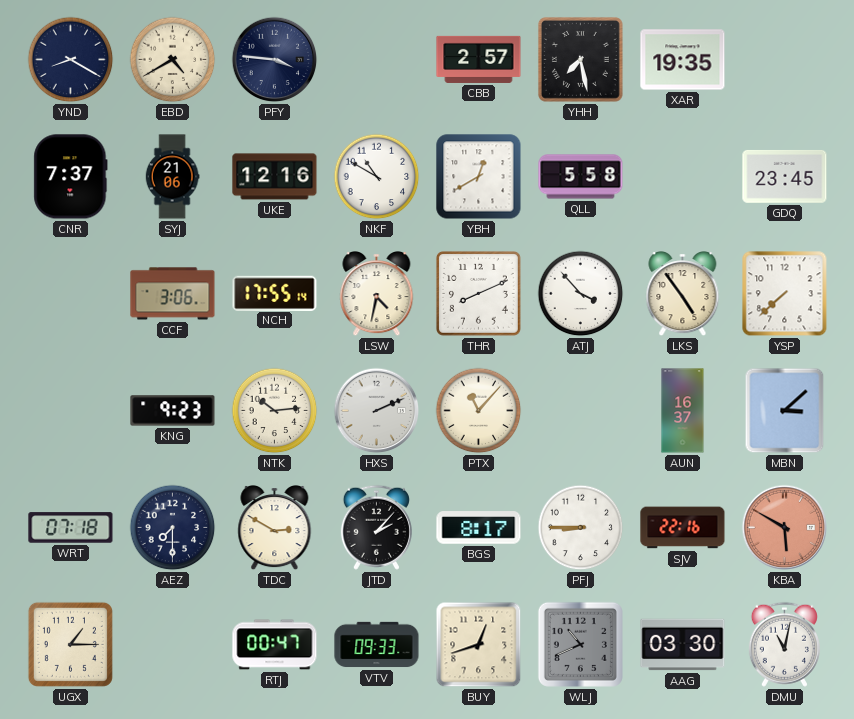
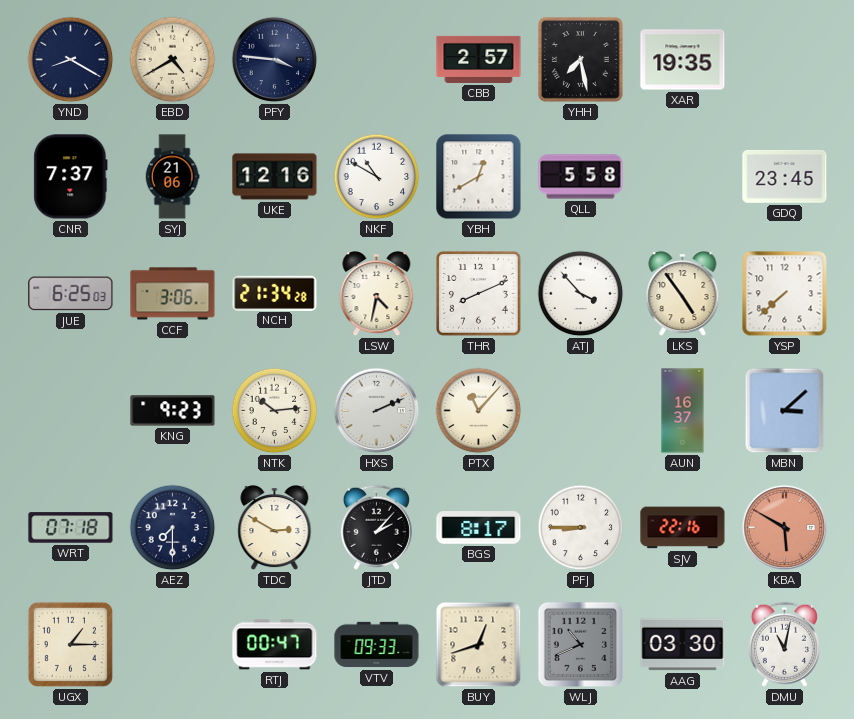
JUE: none -> 6:25
NCH: 17:55 -> 21:34
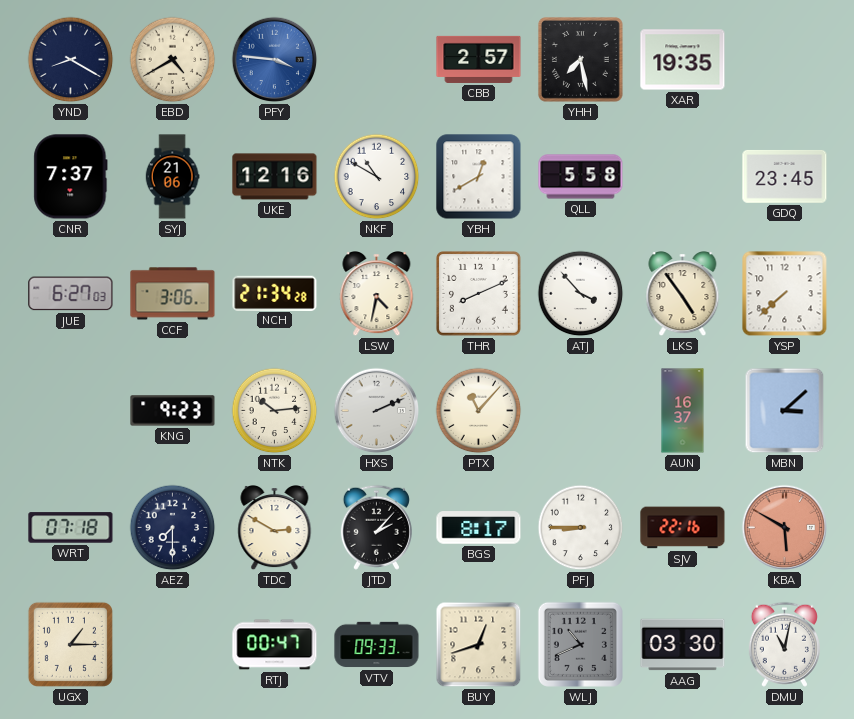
PFY dial: navy -> blue
JUE: 6:25 -> 6:27
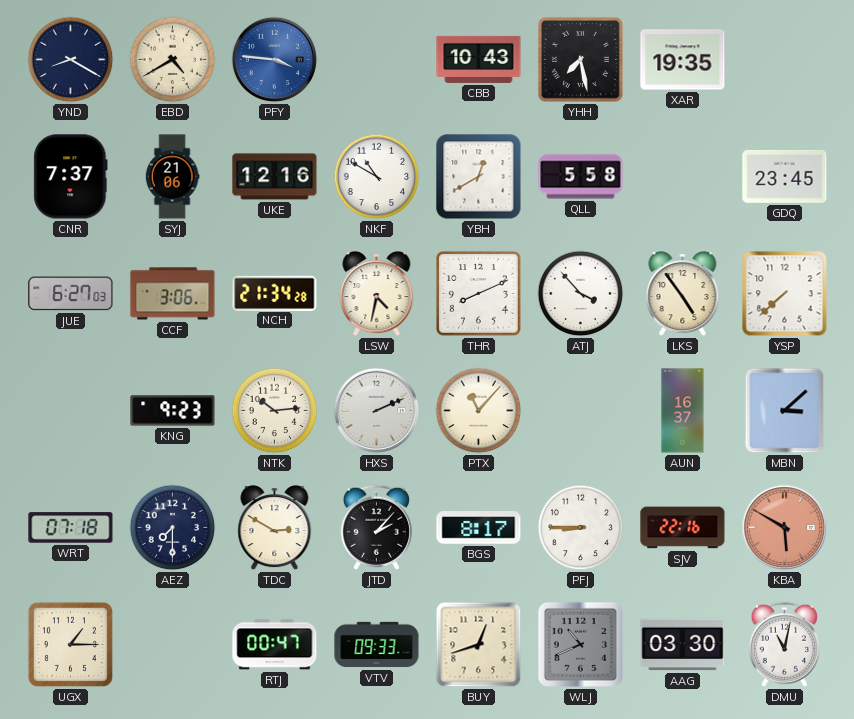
CBB: 2:57 -> 10:43
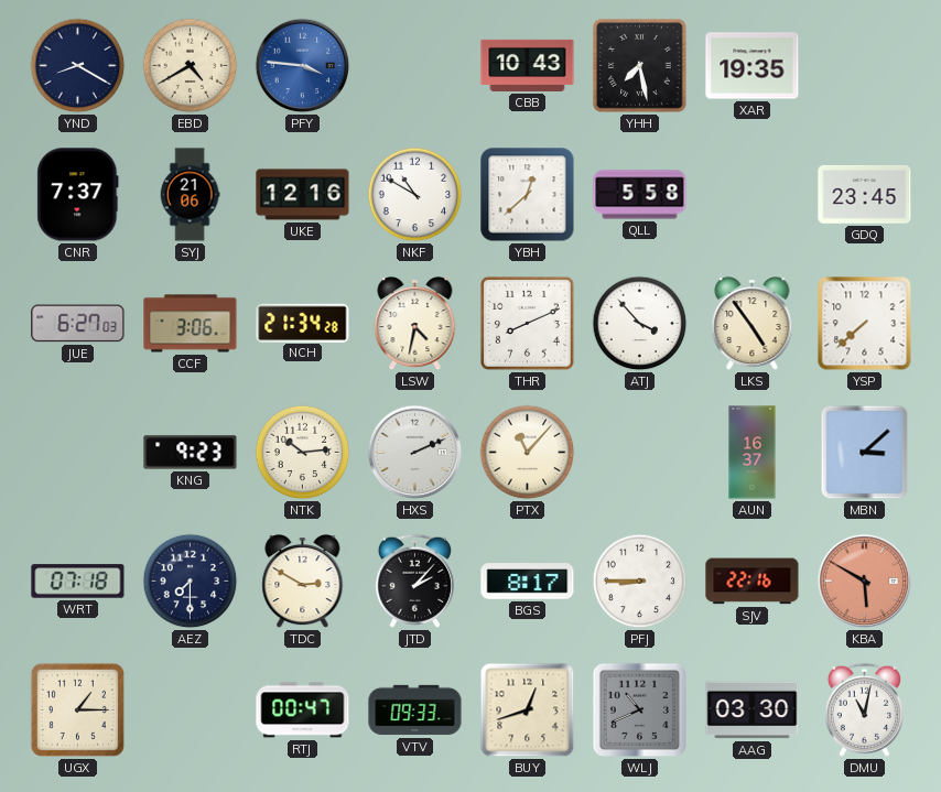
YBH: 12:40 -> 12:38
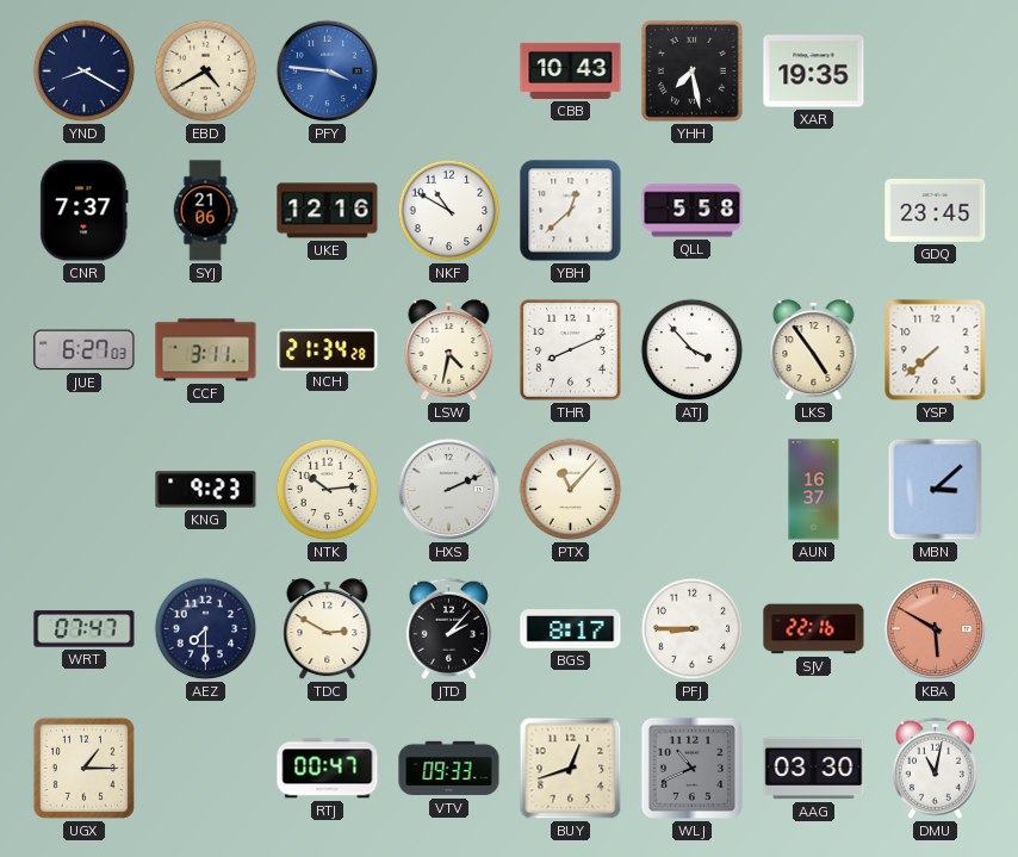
CCF: 3:06 -> 3:11
WRT: 07:18 -> 07:47
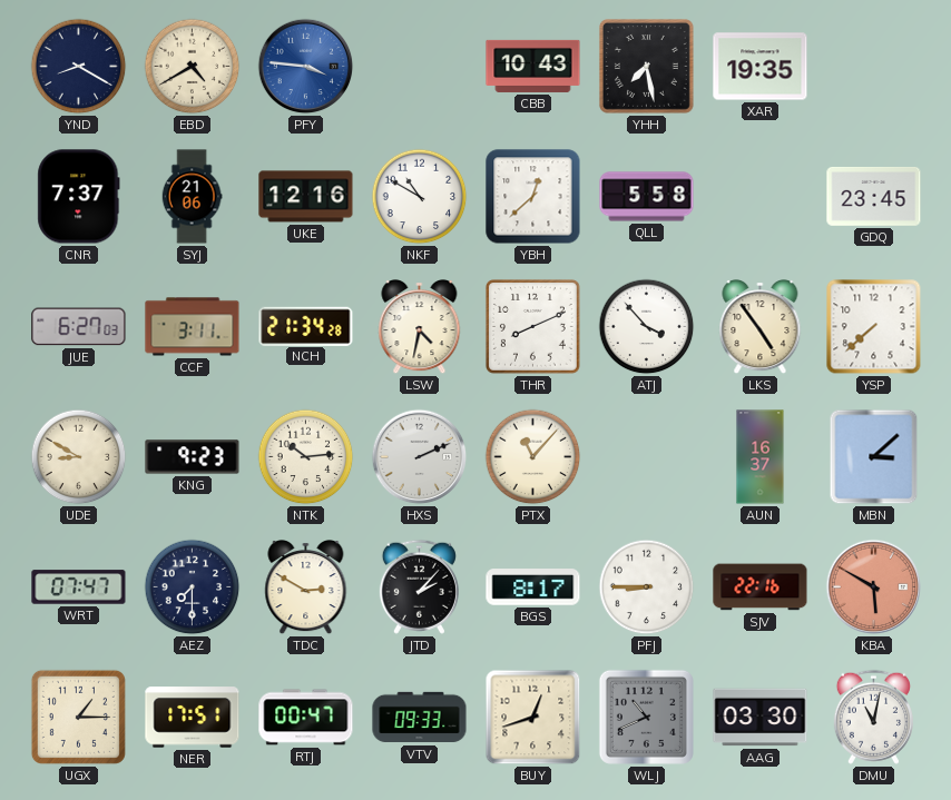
UDE: none -> 8:50
NER: none -> 17:51
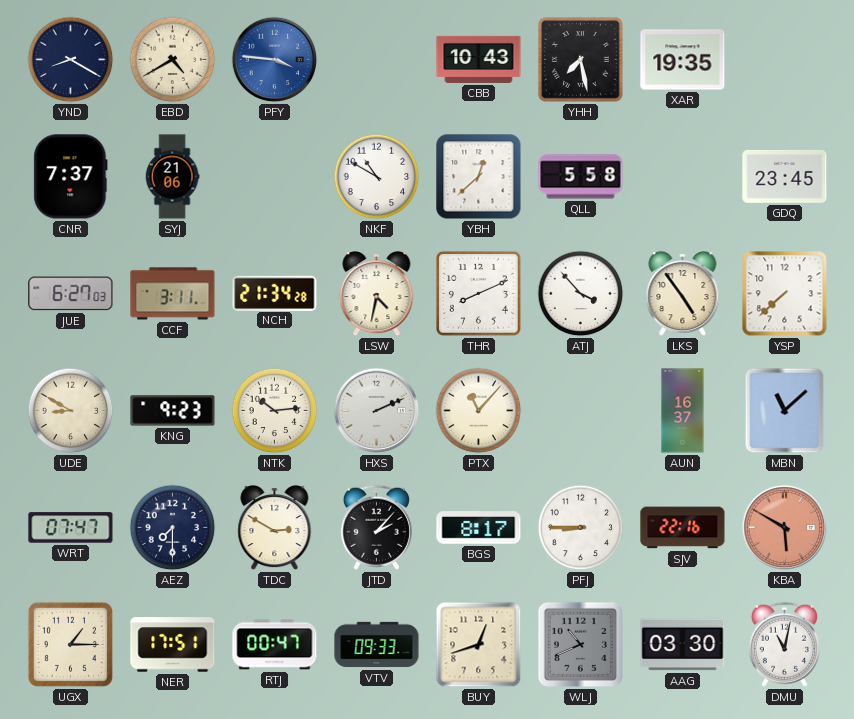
UKE: 12:16 -> none
MBN: 3:08 -> 11:08
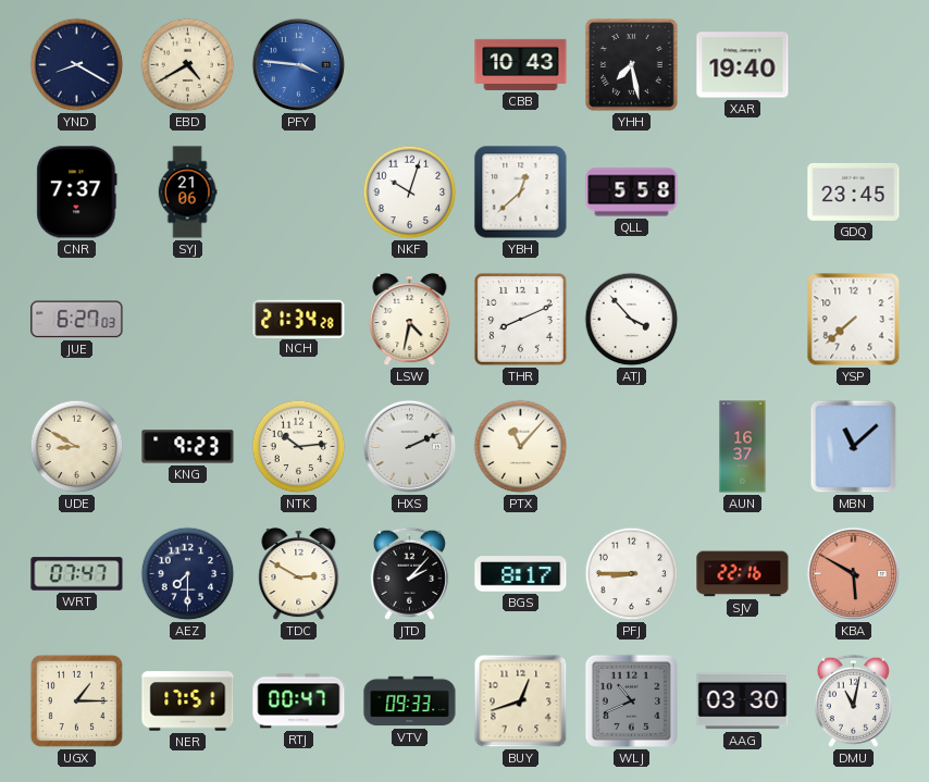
XAR: 19:35 -> 19:40
NKF: 10:50 -> 10:03
CCF: 3:11 -> none
LKS: 4:54 -> none
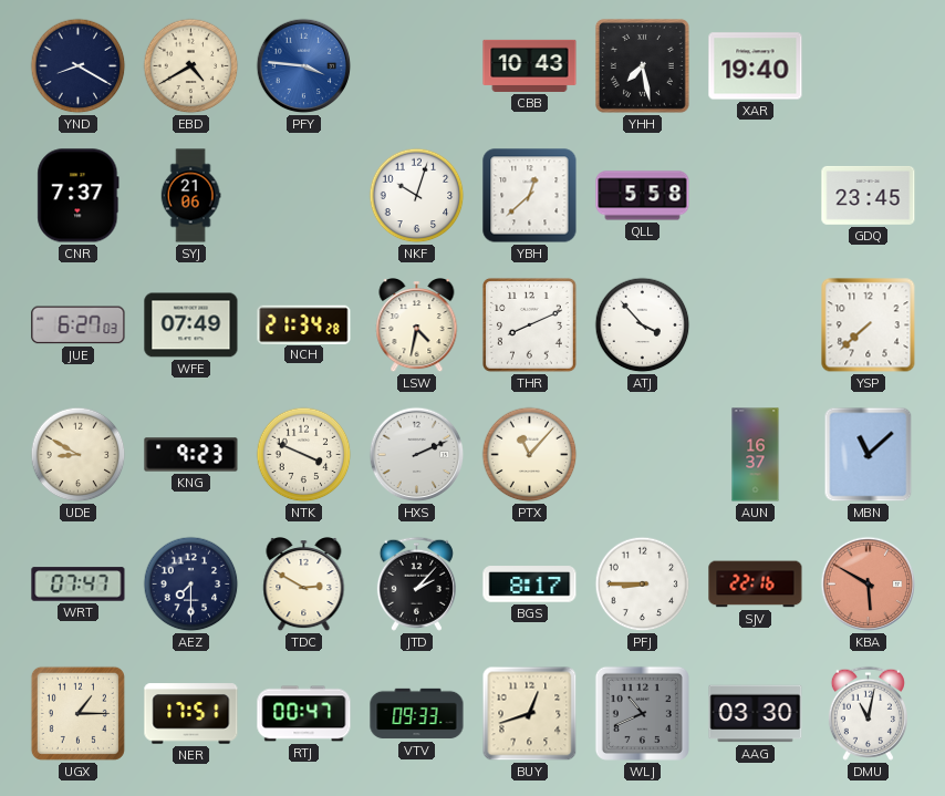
WFE: none -> 07:49
NTK: 10:14 -> 3:49
